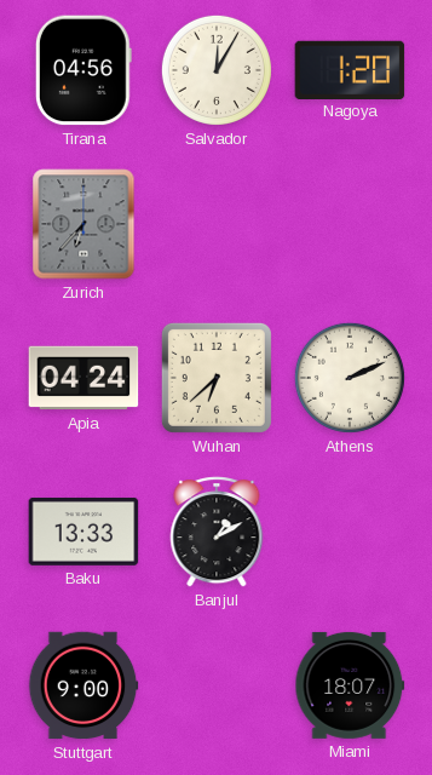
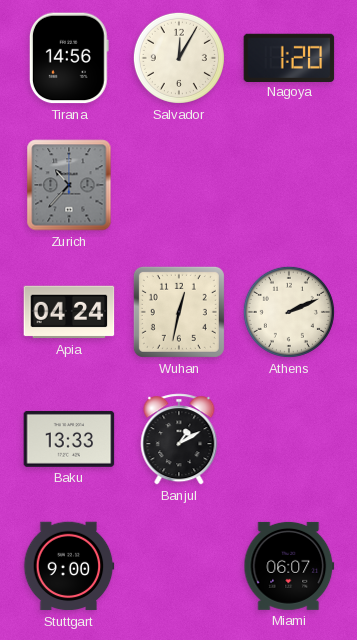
Tirana: 04:56 -> 14:56
Zurich: 6:37 -> 10:37
Wuhan: 6:38 -> 12:32
Miami: 18:07 -> 06:07
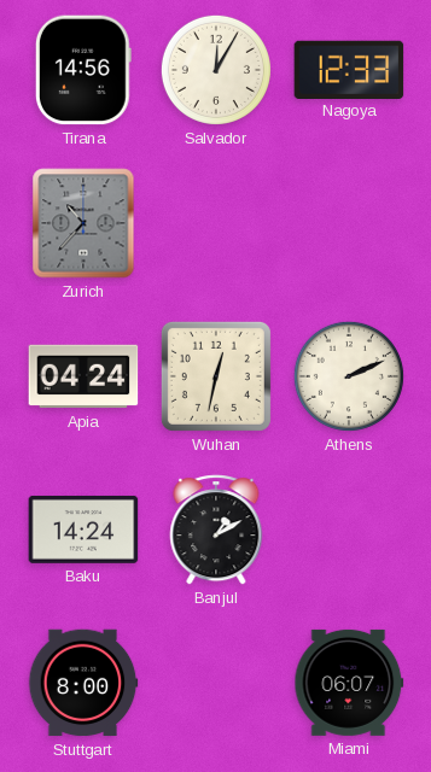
Nagoya: 1:20 -> 12:33
Baku: 13:33 -> 14:24
Stuttgart: 9:00 -> 8:00
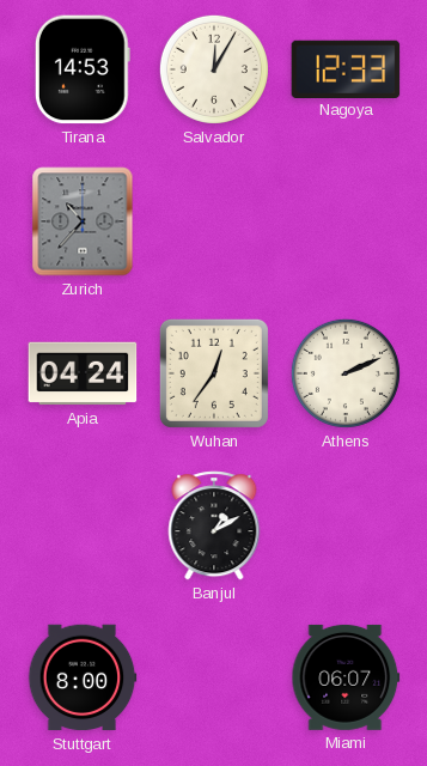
Tirana: 14:56 -> 14:53
Wuhan: 12:32 -> 12:36
Baku: 14:24 -> none
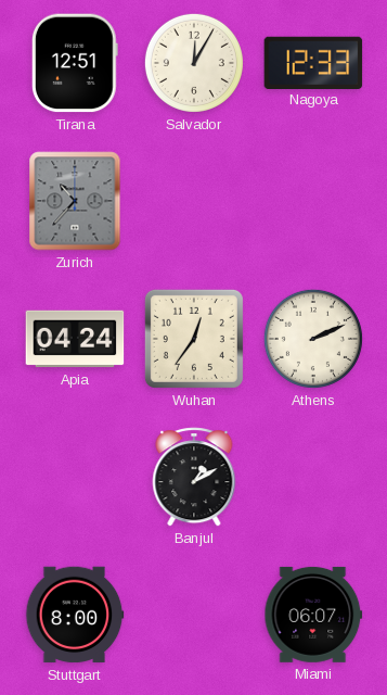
Tirana: 14:53 -> 12:51
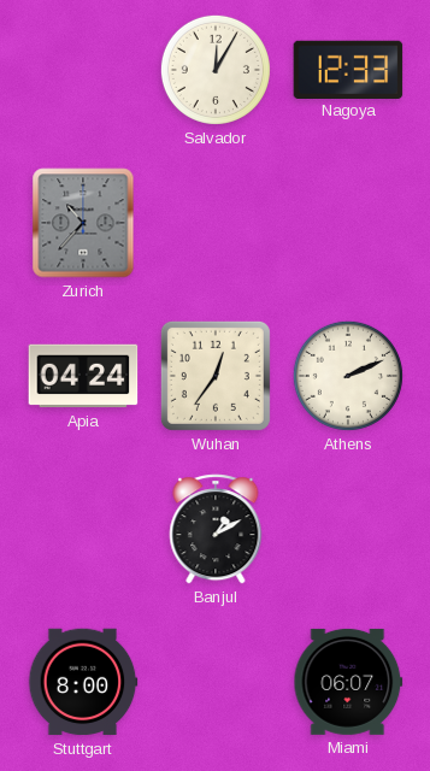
Tirana: 12:51 -> none
